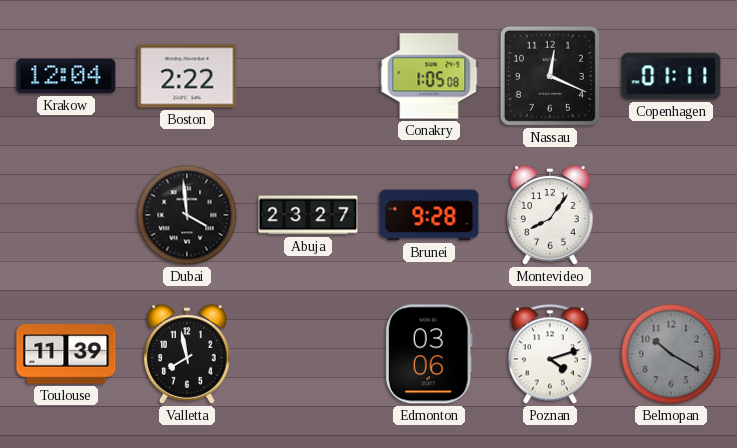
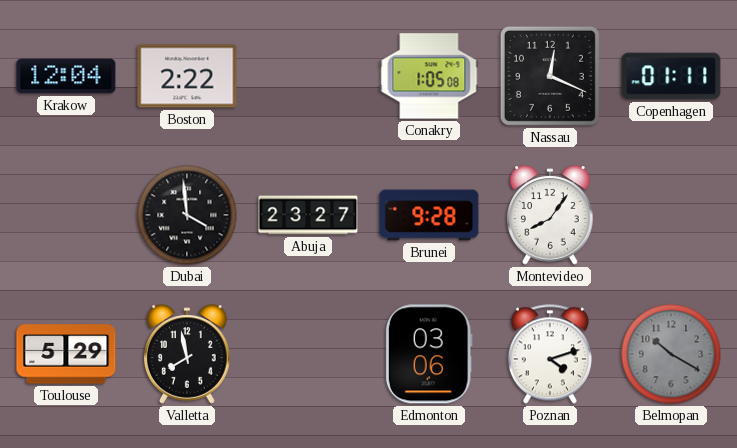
Toulouse: 11:39 -> 5:29
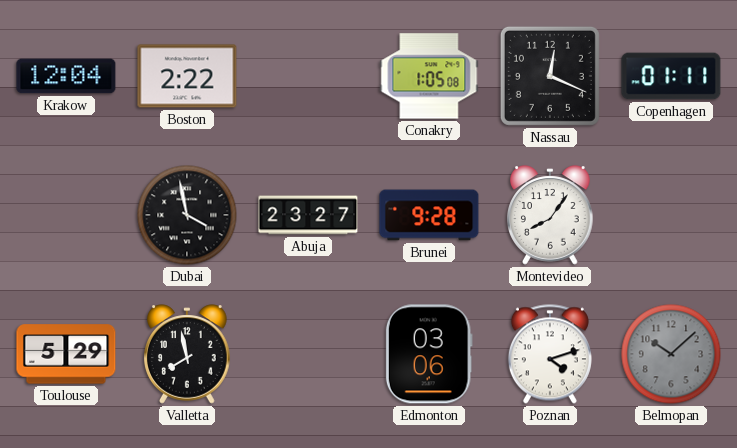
Dubai: 3:59 -> 3:58
Belmopan: 10:20 -> 10:08
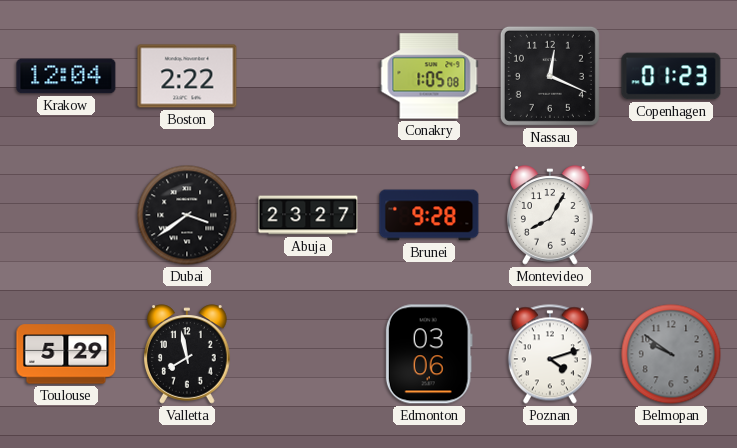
Copenhagen: 01:11 -> 01:23
Dubai: 3:58 -> 3:39
Montevideo: 8:06 -> 8:05
Belmopan: 10:08 -> 9:51
